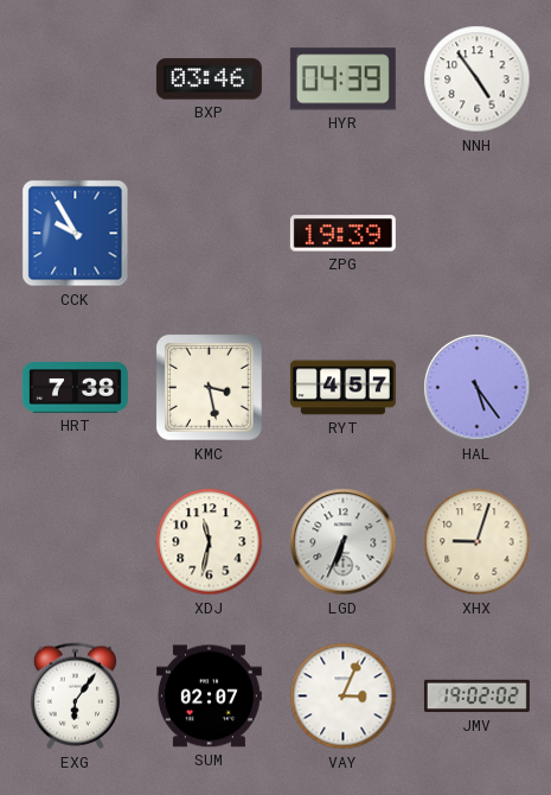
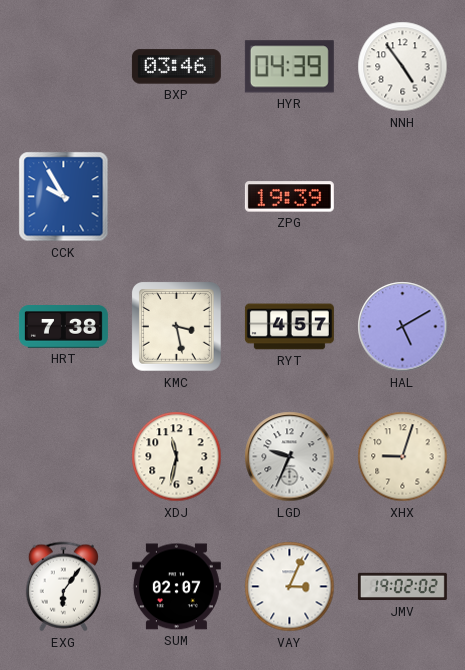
HAL: 5:24 -> 5:10
LGD: 6:34 -> 9:34
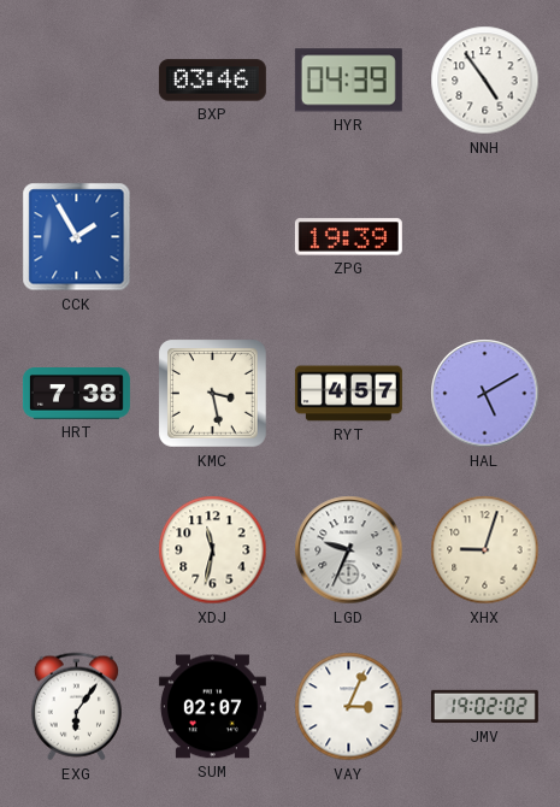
CCK: 9:55 -> 1:55
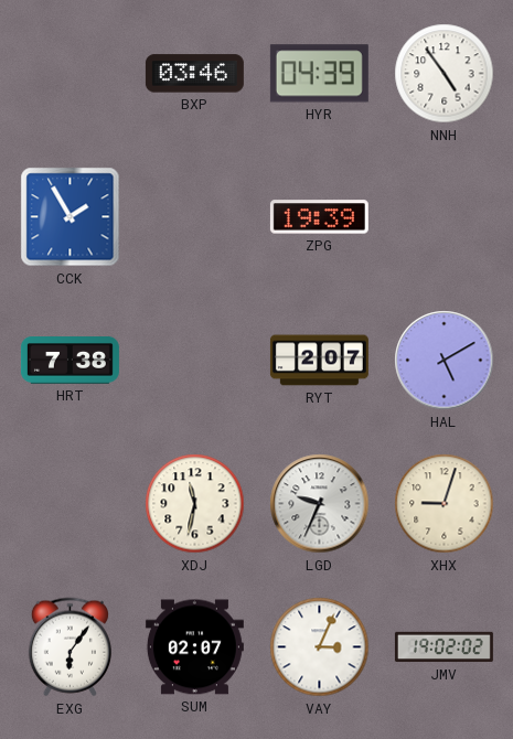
KMC: 3:28 -> none
RYT: 4:57 -> 2:07
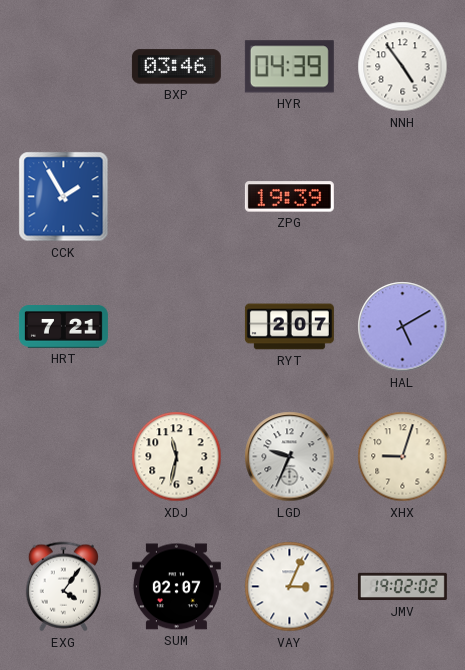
HRT: 7:38 -> 7:21
EXG: 6:06 -> 4:06
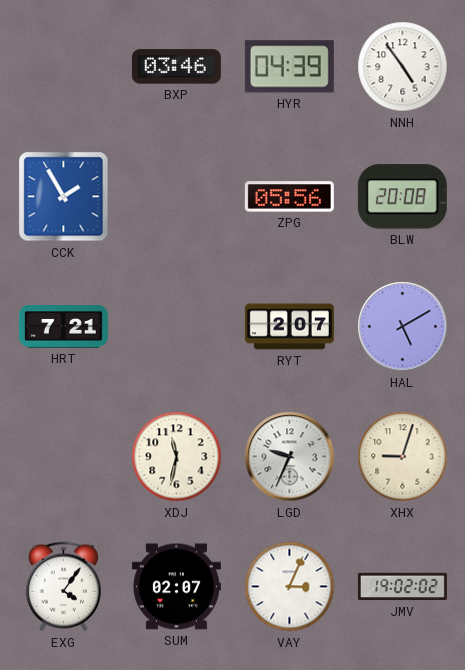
ZPG: 19:39 -> 05:56
BLW: none -> 20:08
